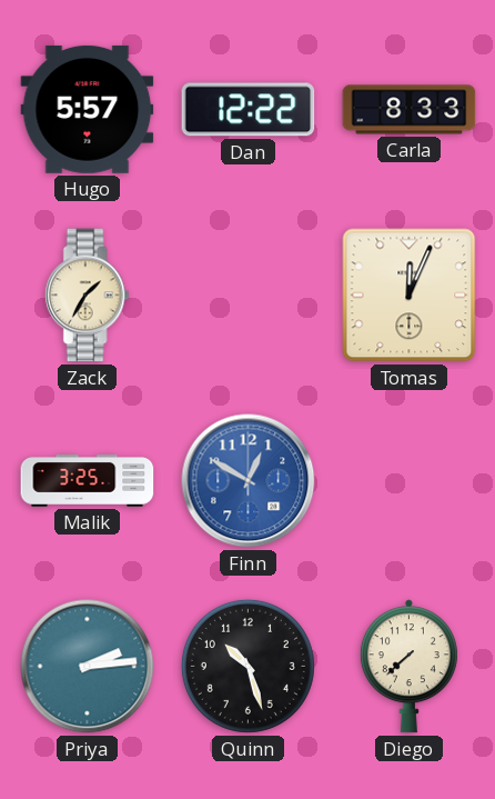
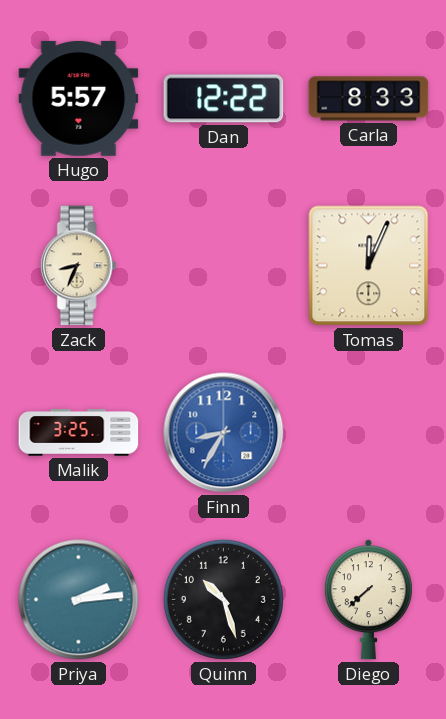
Zack: 1:35 -> 8:34
Finn: 12:50 -> 8:35
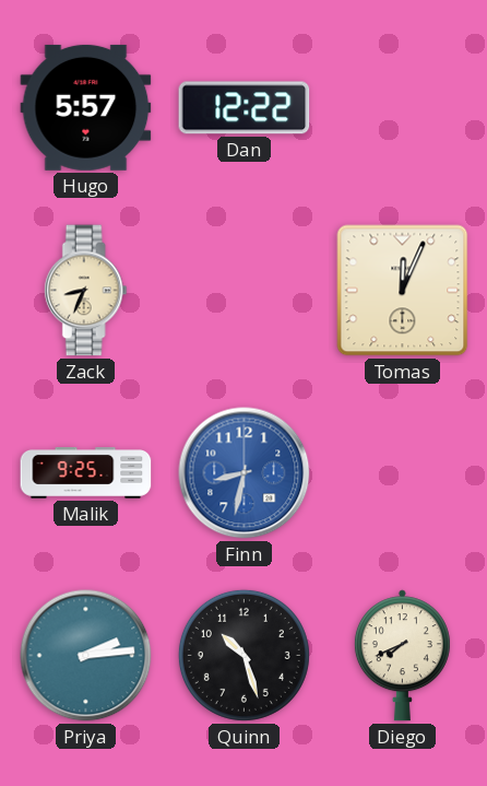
Carla: 8:33 -> none
Malik: 3:25 -> 9:25
Finn: 8:35 -> 8:32
Diego: 7:38 -> 7:41
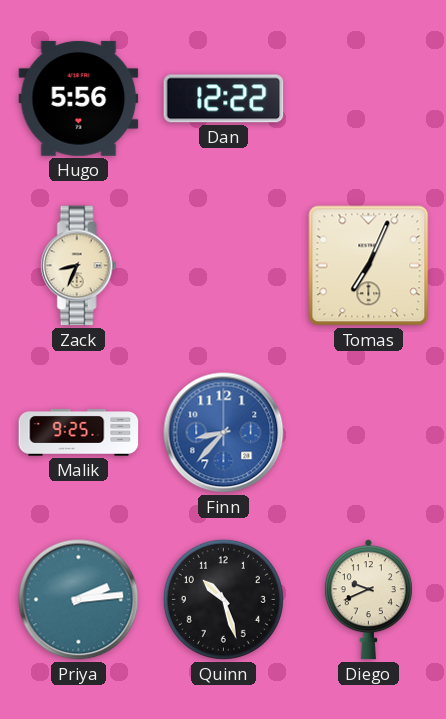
Hugo: 5:57 -> 5:56
Tomas: 12:04 -> 7:04
Finn: 8:32 -> 8:37
Diego: 7:41 -> 9:41
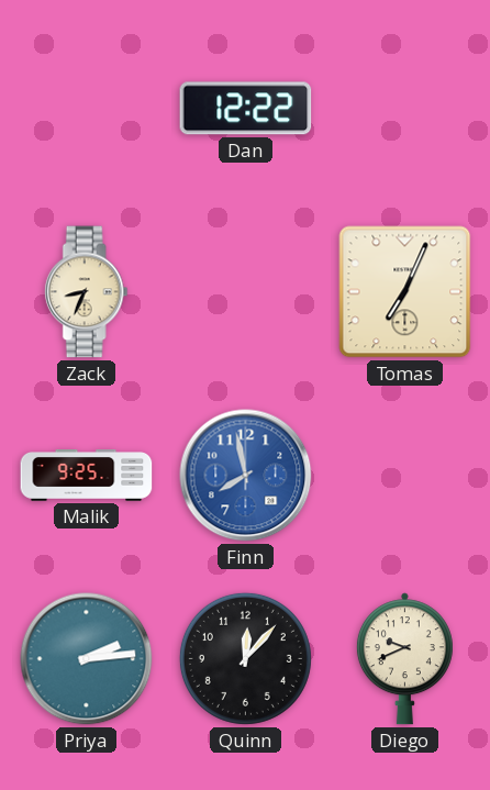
Hugo: 5:56 -> none
Finn: 8:37 -> 7:58
Quinn: 10:27 -> 12:07
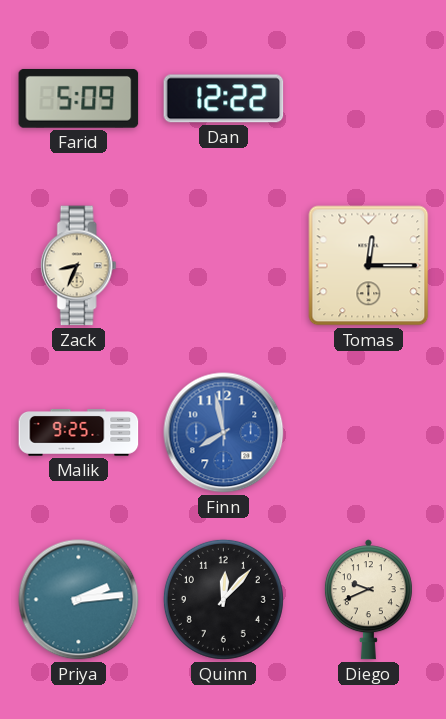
Farid: none -> 5:09
Tomas: 7:04 -> 12:15
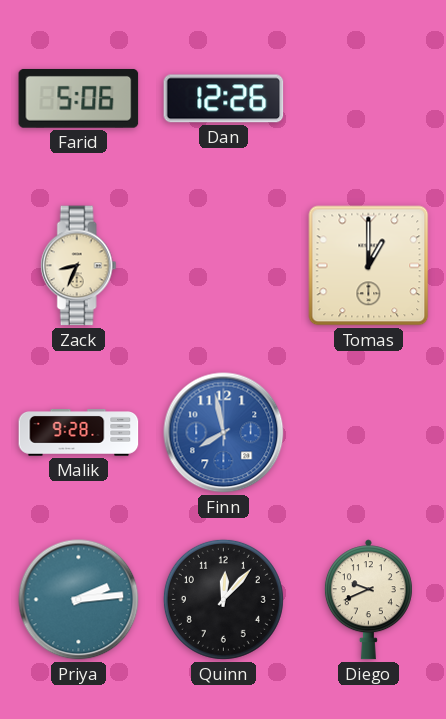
Farid: 5:09 -> 5:06
Dan: 12:22 -> 12:26
Tomas: 12:15 -> 1:00
Malik: 9:25 -> 9:28
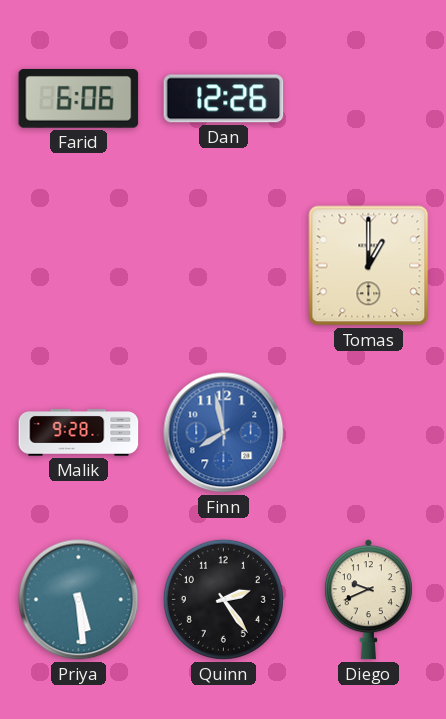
Farid: 5:06 -> 6:06
Zack: 8:34 -> none
Priya: 2:14 -> 5:29
Quinn: 12:07 -> 2:24
